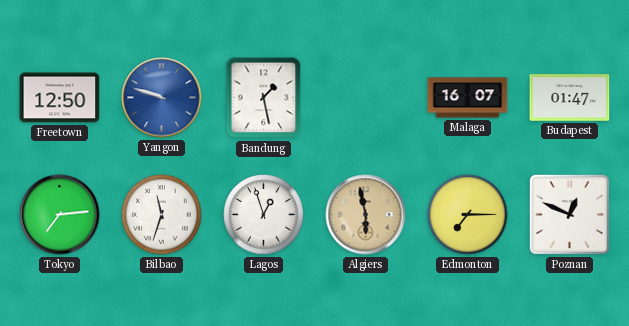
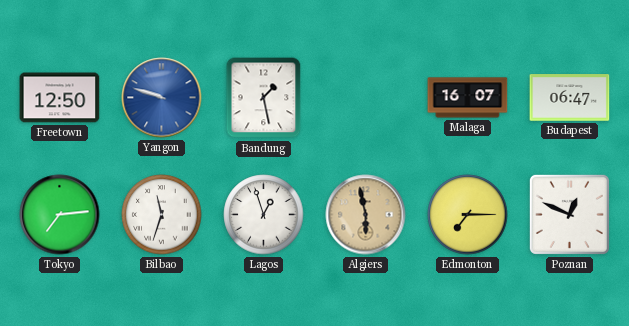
Budapest: 01:47 -> 06:47
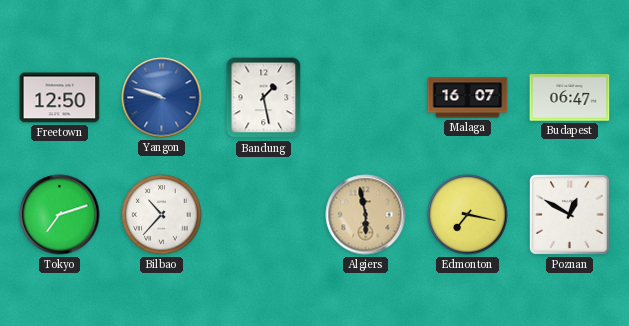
Tokyo: 7:14 -> 7:12
Bilbao: 11:33 -> 10:37
Lagos: 12:57 -> none
Edmonton: 7:15 -> 7:17
Poznan: 12:49 -> 12:50
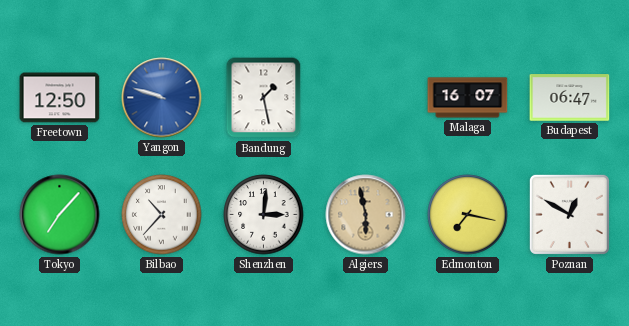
Tokyo: 7:12 -> 7:07
Shenzhen: none -> 3:01
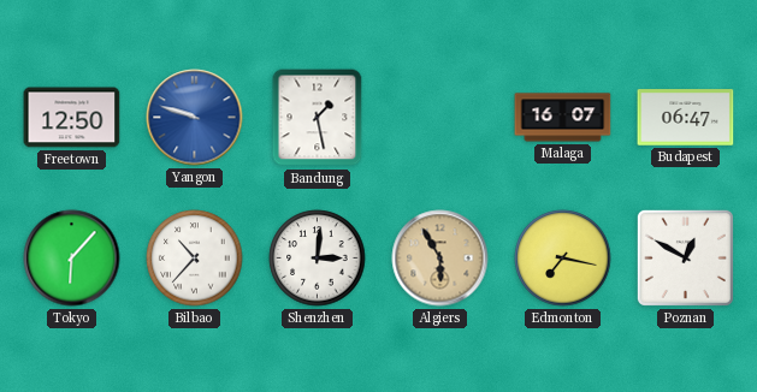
Tokyo: 7:07 -> 6:07
Algiers: 5:58 -> 5:55
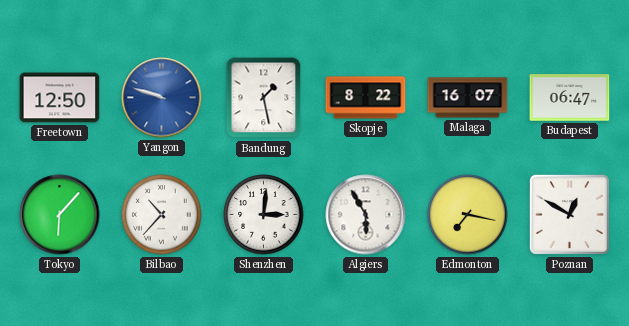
Skopje: none -> 8:22
Algiers dial: champagne -> white
